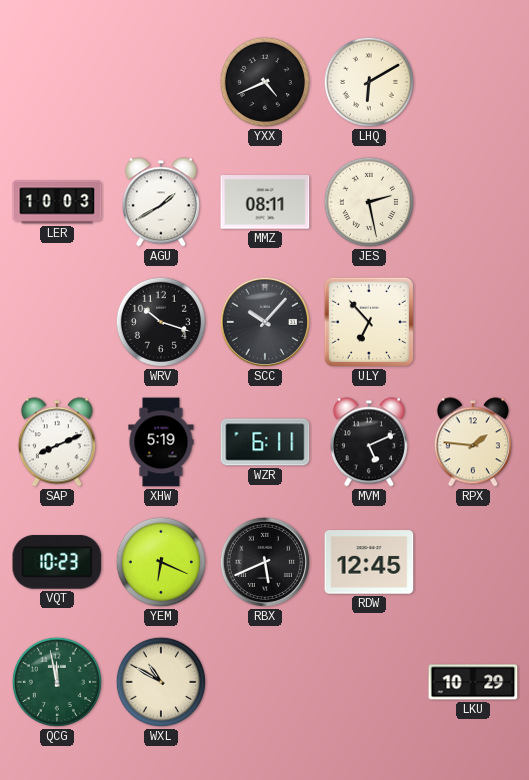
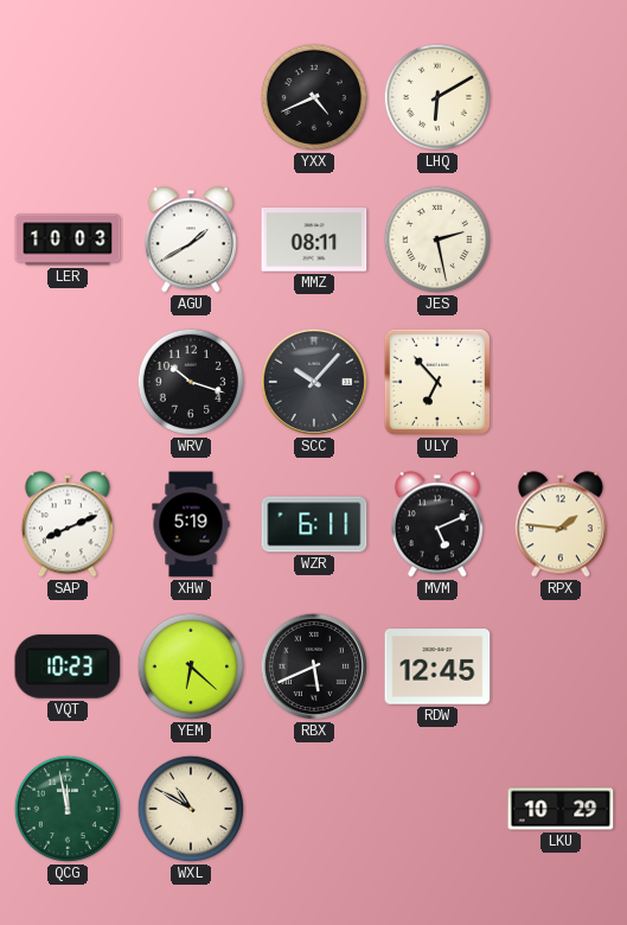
YEM: 6:19 -> 6:22
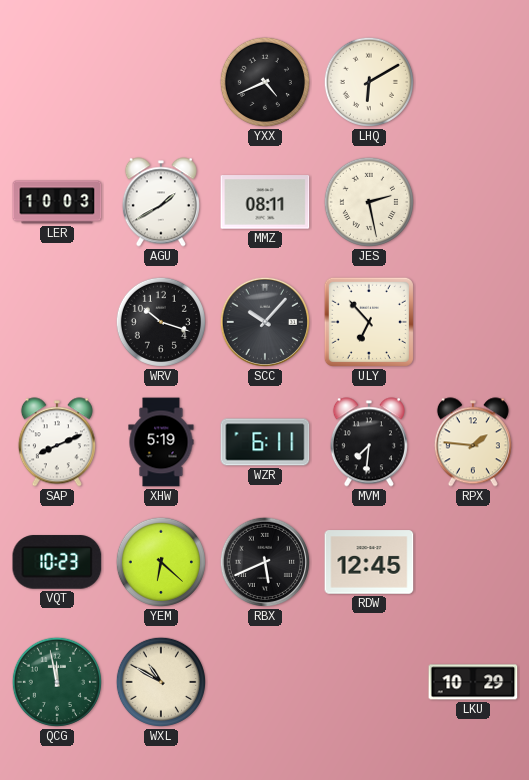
MVM: 5:11 -> 7:31
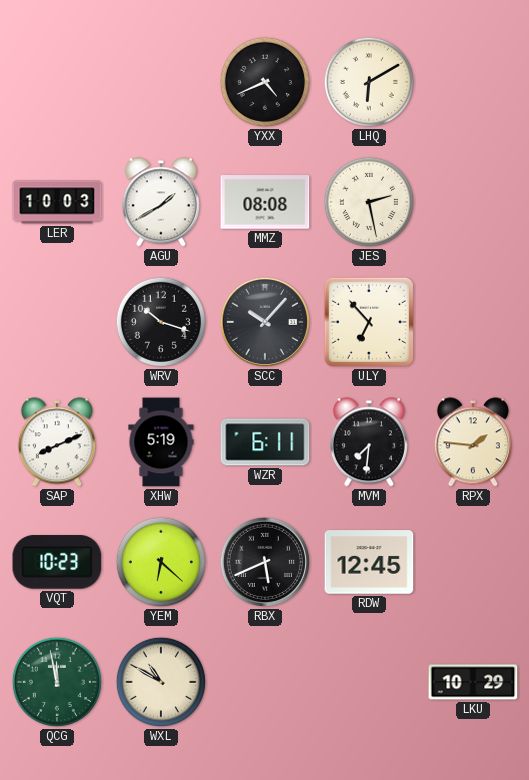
MMZ: 08:11 -> 08:08
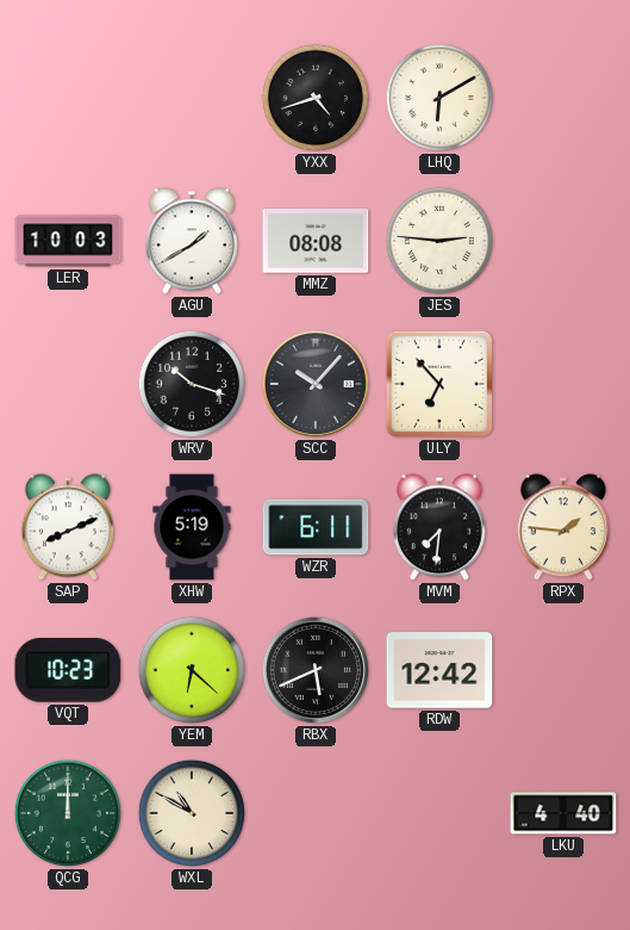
YXX: 4:41 -> 4:42
JES: 2:28 -> 2:46
RDW: 12:45 -> 12:42
QCG: 11:58 -> 12:00
LKU: 10:29 -> 4:40
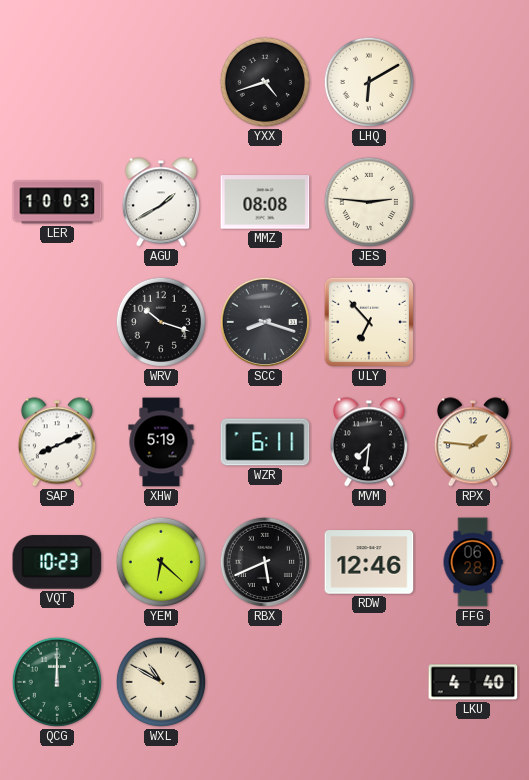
SCC: 10:07 -> 8:18
RDW: 12:42 -> 12:46
FFG: none -> 06:28
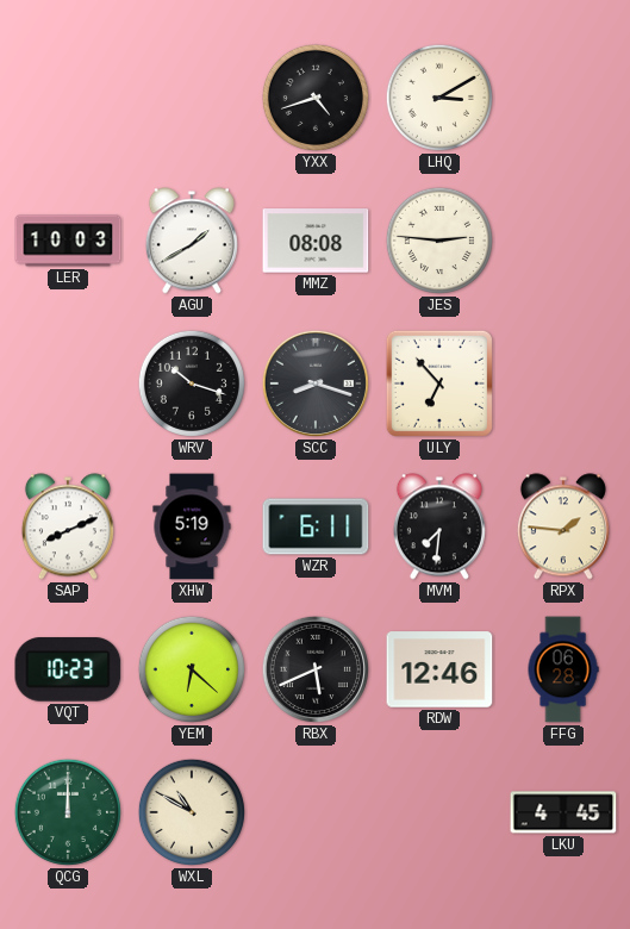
LHQ: 6:10 -> 3:10
LKU: 4:40 -> 4:45
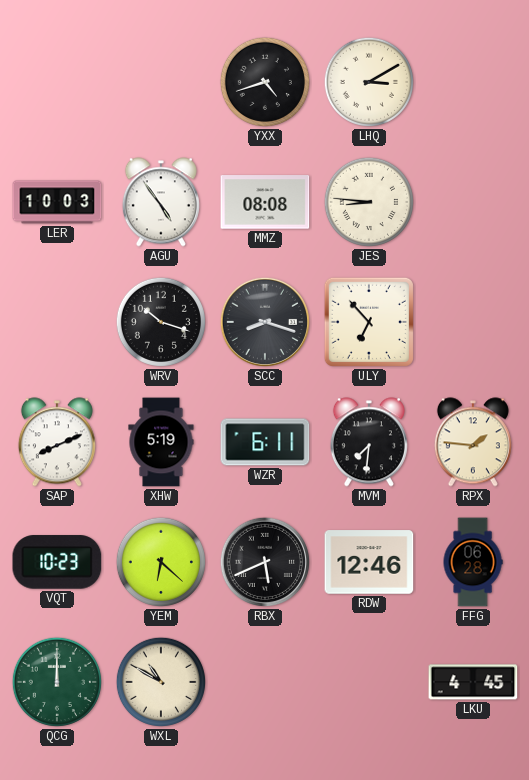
AGU: 1:40 -> 4:54
JES: 2:46 -> 8:46
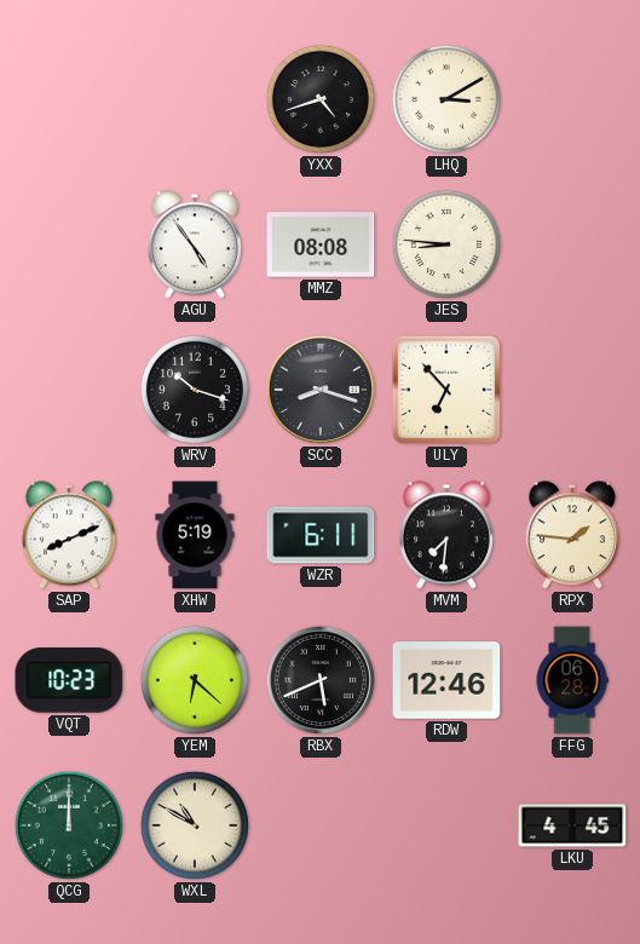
LER: 10:03 -> none
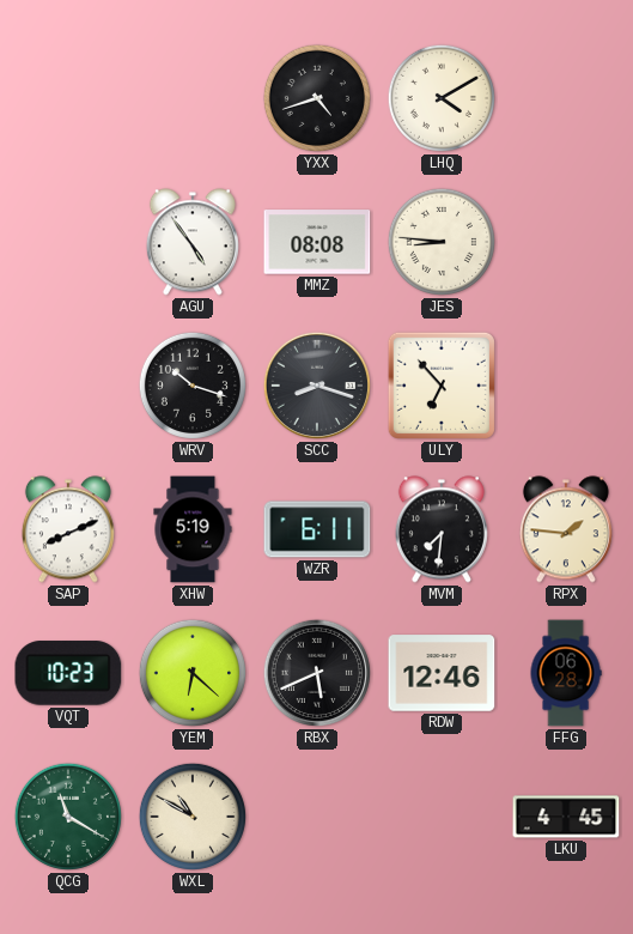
LHQ: 3:10 -> 4:10
QCG: 12:00 -> 11:20
